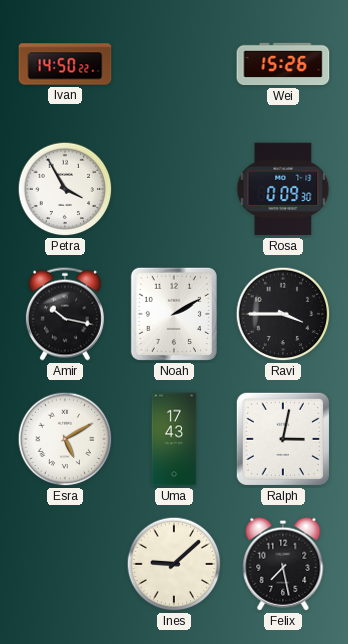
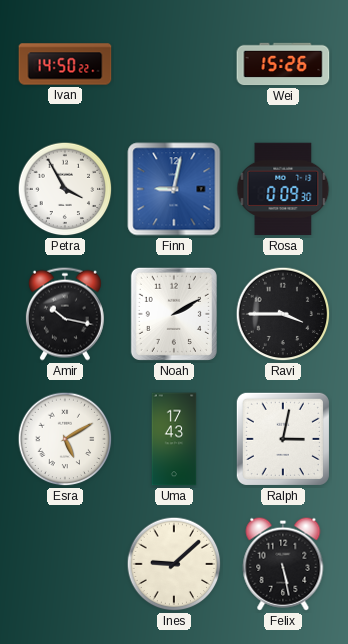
Finn: none -> 9:02
Felix: 7:28 -> 5:28
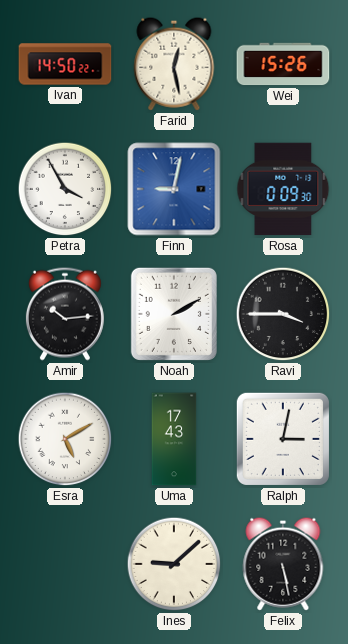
Farid: none -> 12:28
Amir: 10:17 -> 10:14
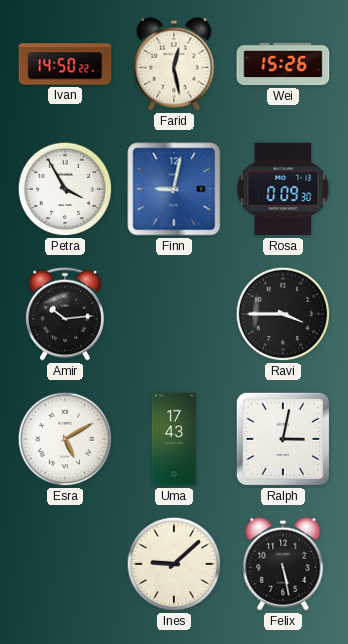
Noah: 2:10 -> none
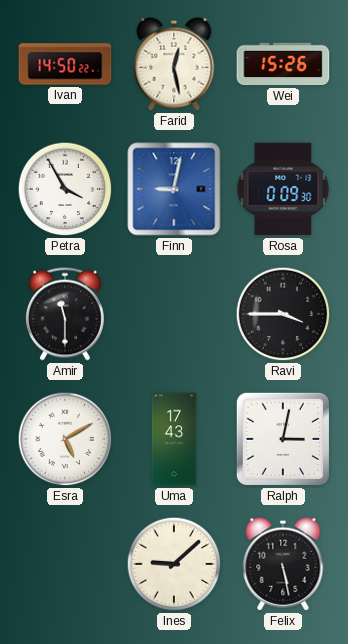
Amir: 10:14 -> 11:30
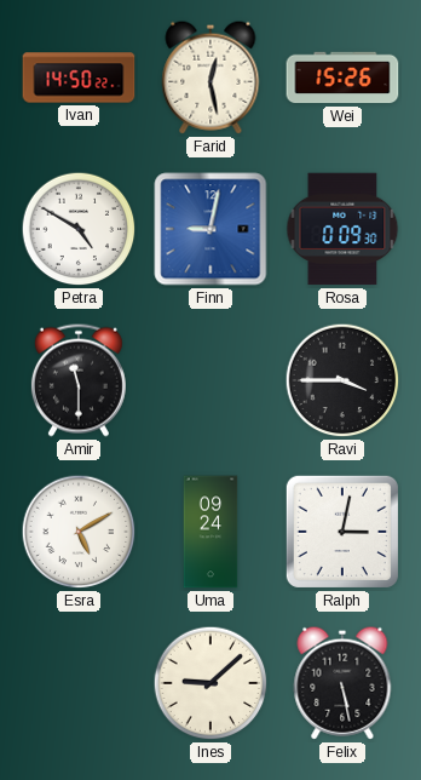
Petra: 3:55 -> 4:50
Uma: 17:43 -> 09:24
